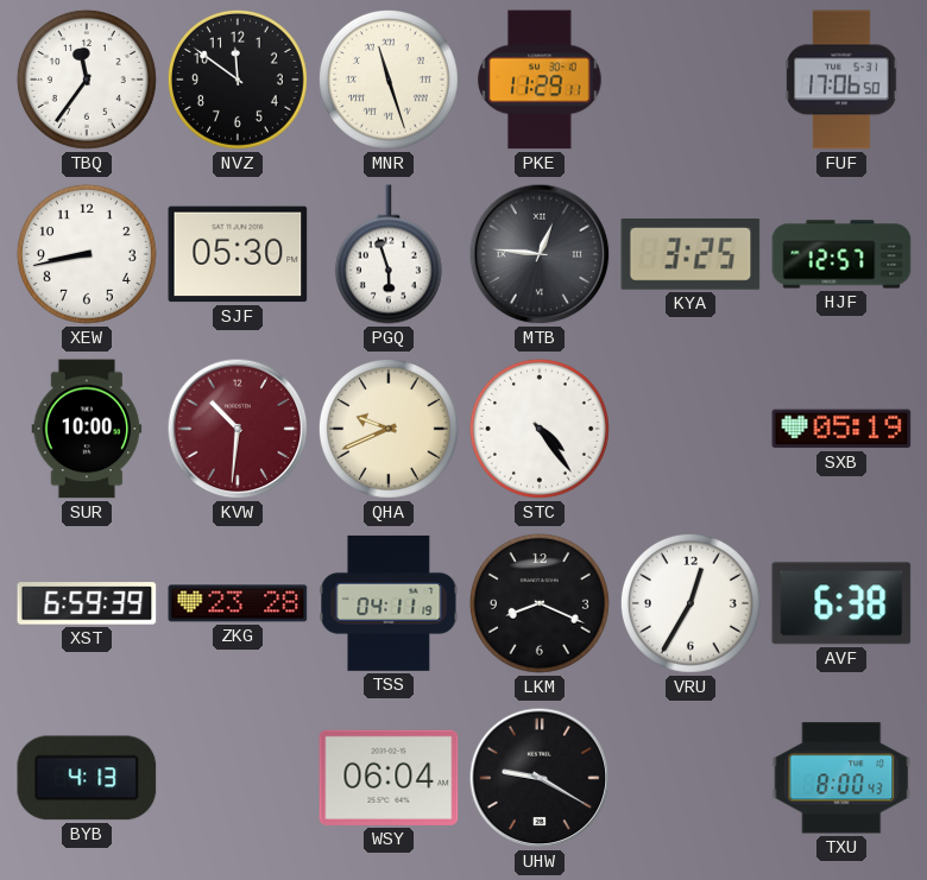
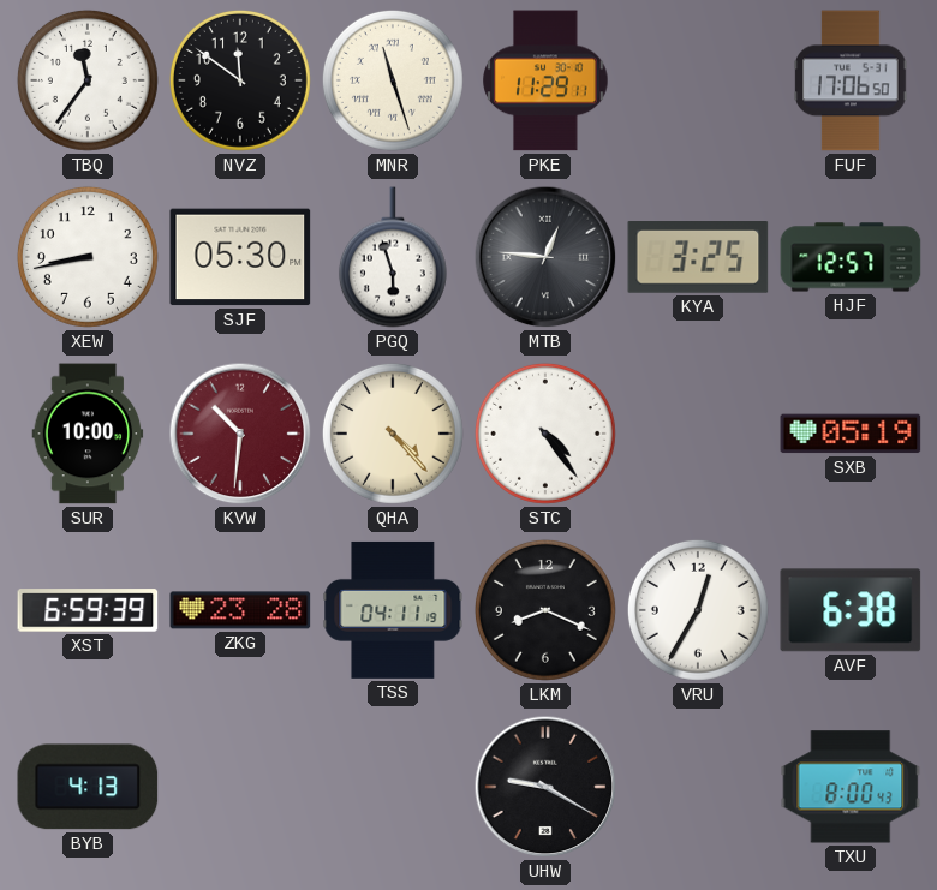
QHA: 9:41 -> 4:23
WSY: 06:04 -> none
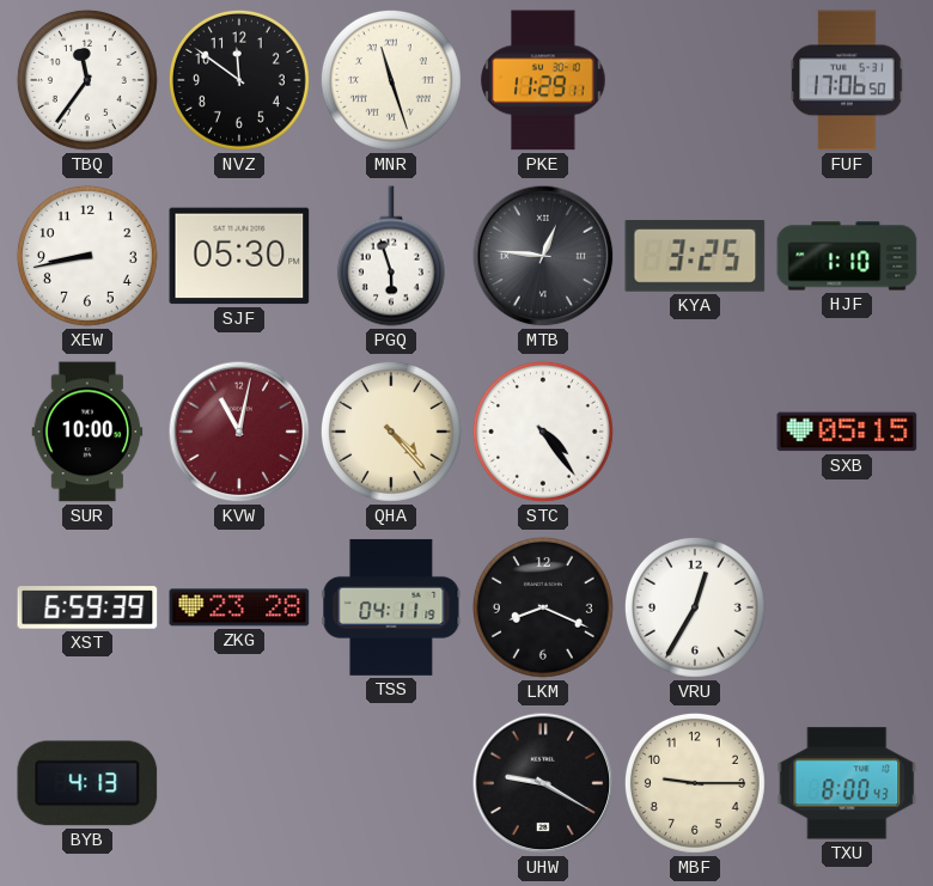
HJF: 12:57 -> 1:10
KVW: 10:31 -> 11:02
SXB: 05:19 -> 05:15
AVF: 6:38 -> none
MBF: none -> 9:15
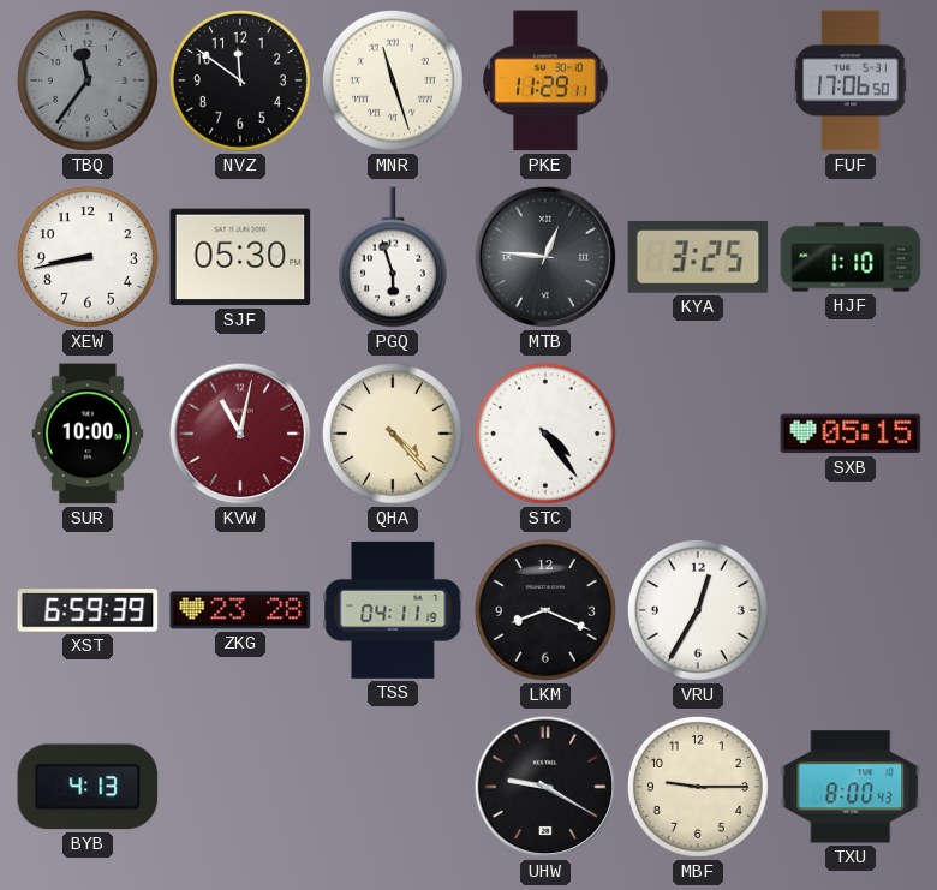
TBQ dial: white -> grey
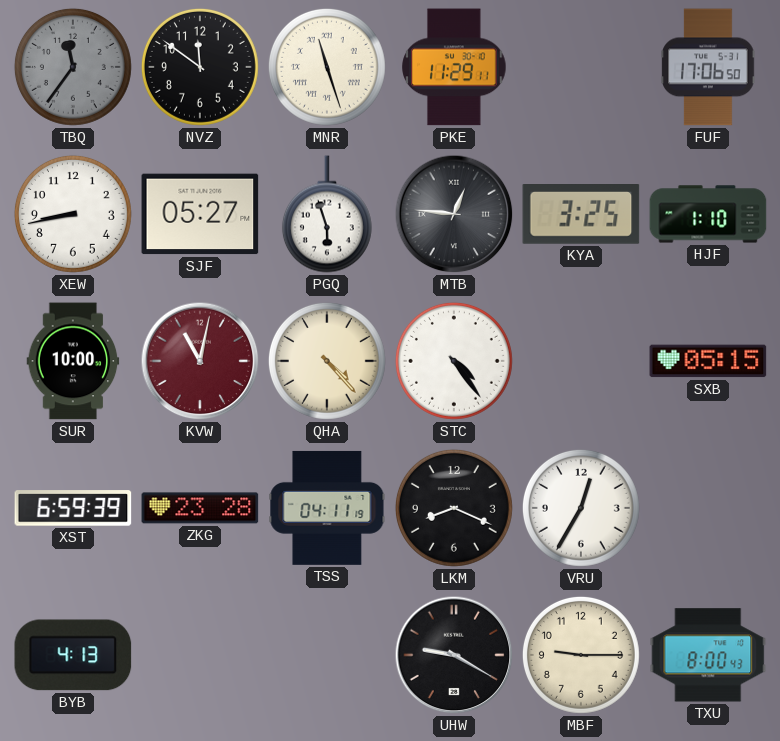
SJF: 05:30 -> 05:27
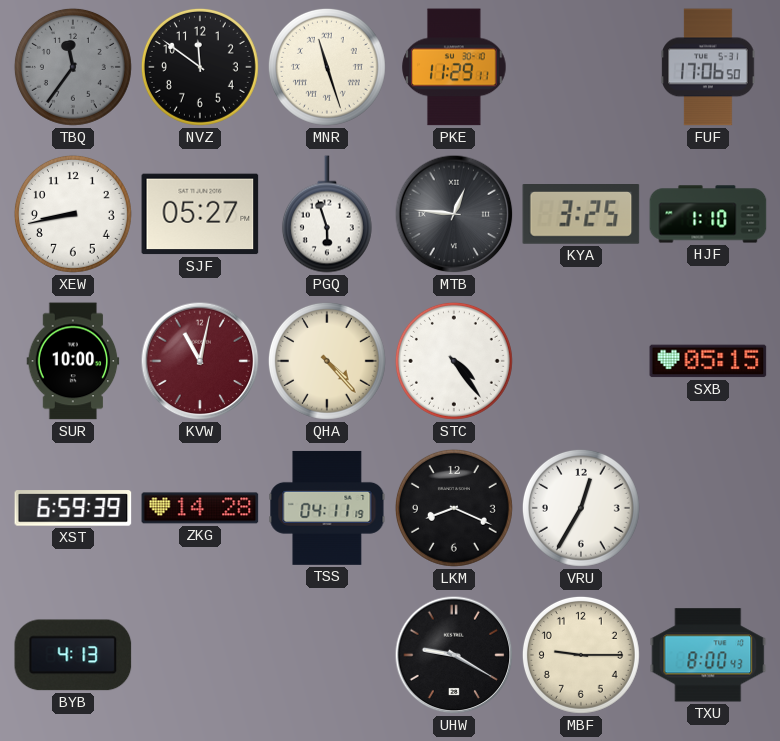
ZKG: 23:28 -> 14:28
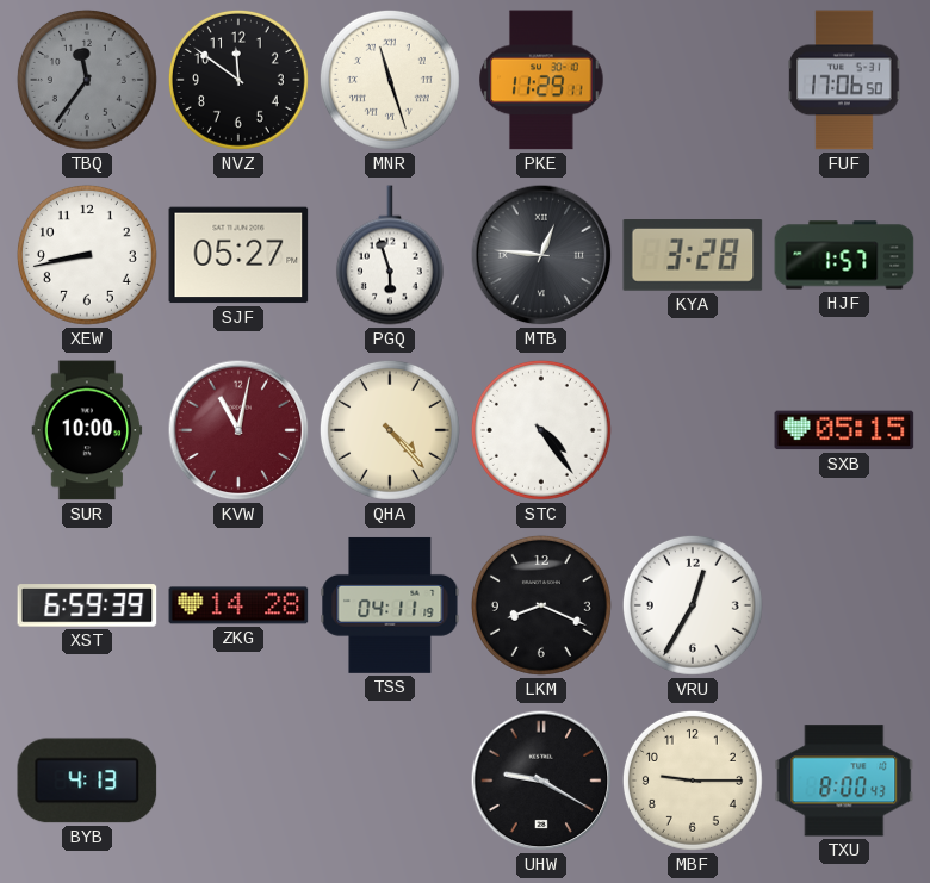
KYA: 3:25 -> 3:28
HJF: 1:10 -> 1:57
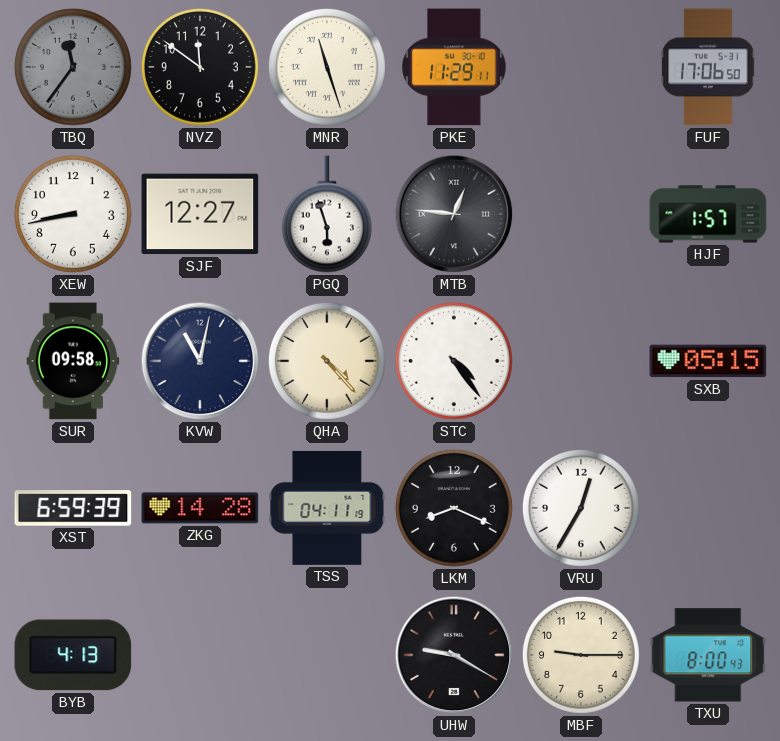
SJF: 05:27 -> 12:27
KYA: 3:28 -> none
SUR: 10:00 -> 09:58
KVW dial: burgundy -> navy
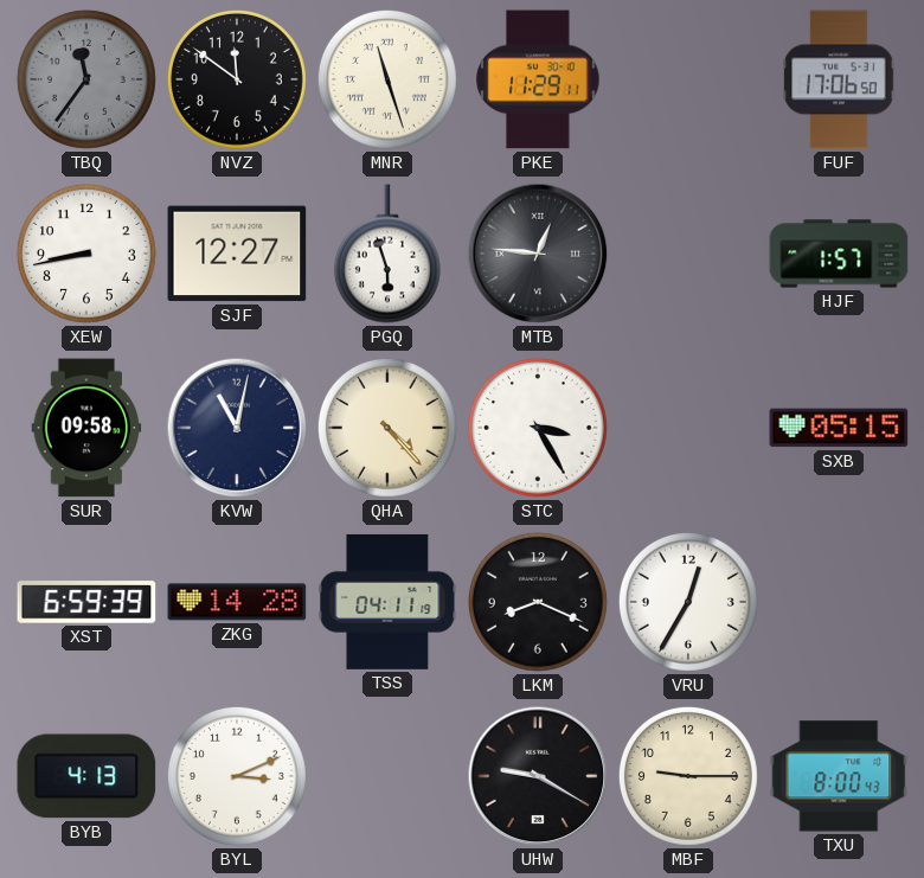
STC: 4:24 -> 3:25
BYL: none -> 3:11
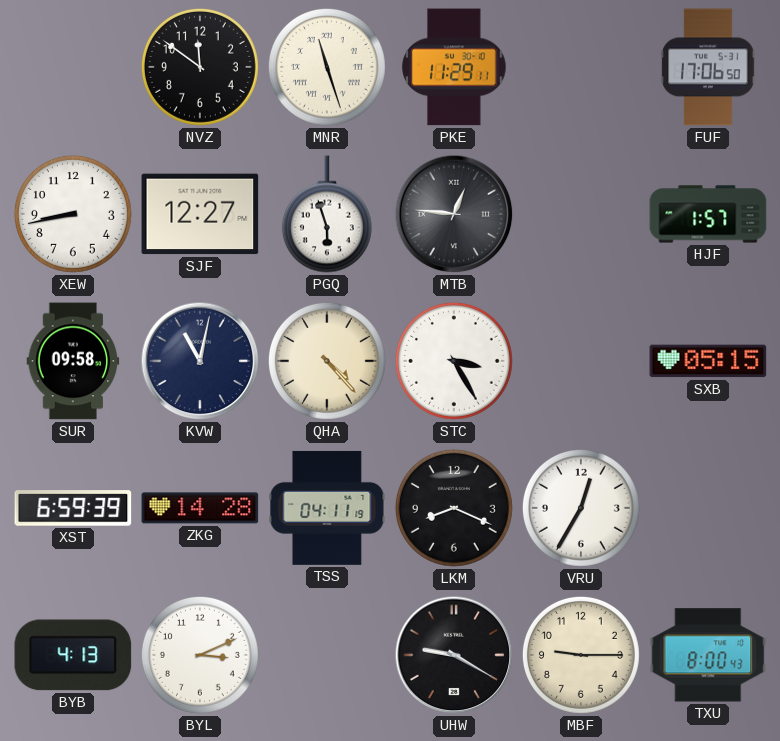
TBQ: 11:36 -> none
